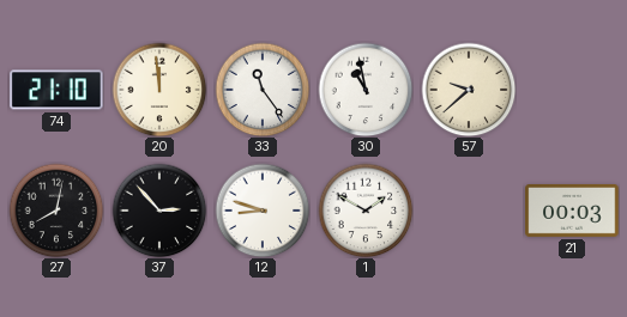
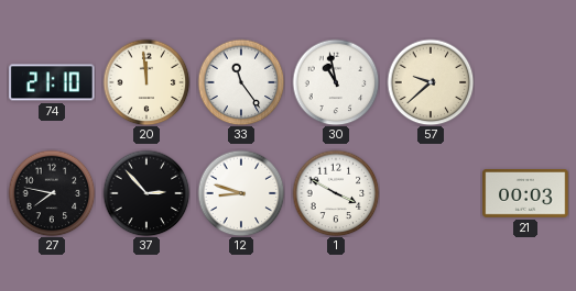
27: 8:02 -> 7:47
1: 1:50 -> 3:50
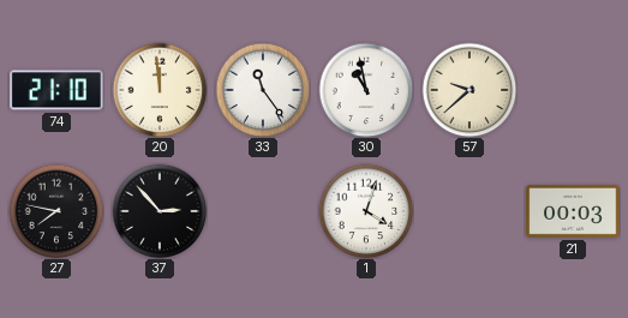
12: 8:48 -> none
1: 3:50 -> 4:03
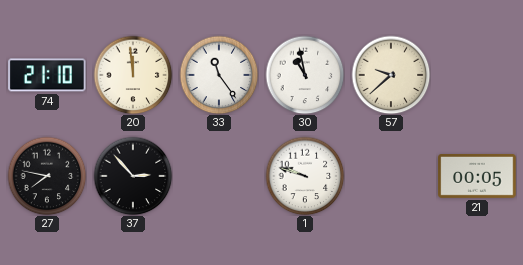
1: 4:03 -> 9:48
21: 00:03 -> 00:05
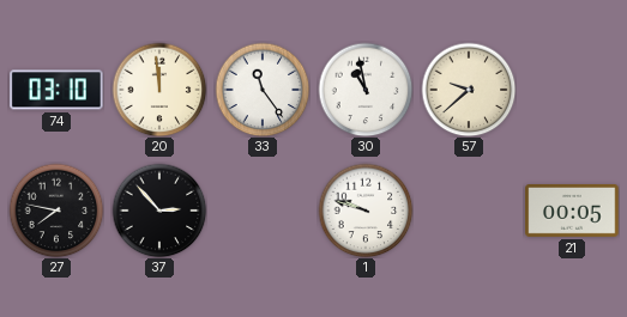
74: 21:10 -> 03:10
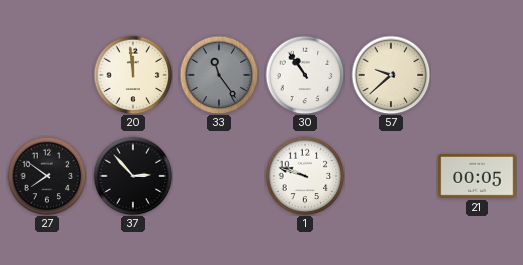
74: 03:10 -> none
33 dial: white -> grey
30: 10:58 -> 10:54
27: 7:47 -> 7:51
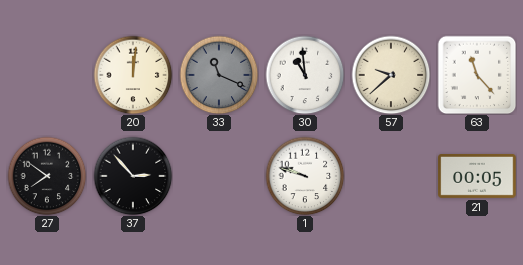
20: 11:59 -> 12:01
33: 11:24 -> 11:19
30: 10:54 -> 10:59
63: none -> 11:23
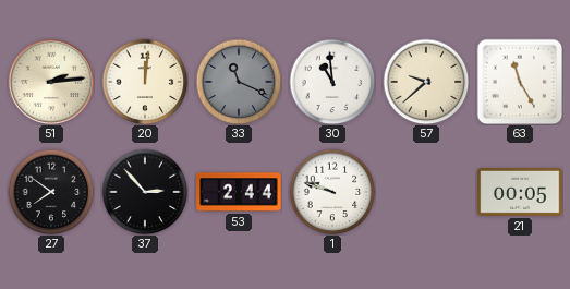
51: none -> 2:14
63: 11:23 -> 11:25
53: none -> 2:44
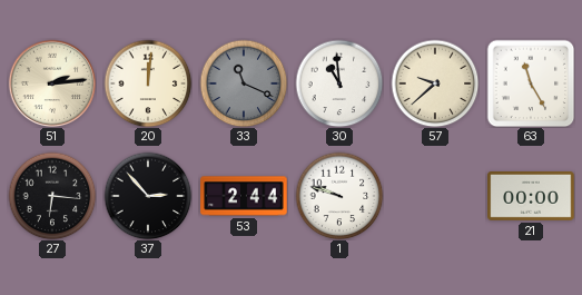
27: 7:51 -> 6:16
21: 00:05 -> 00:00
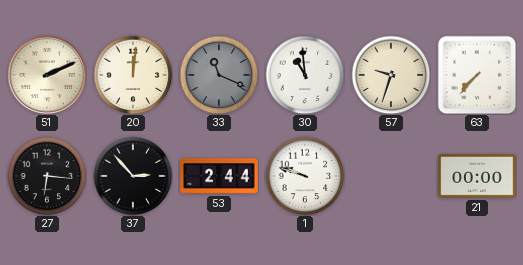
51: 2:14 -> 2:11
57: 9:38 -> 9:33
63: 11:25 -> 7:37
